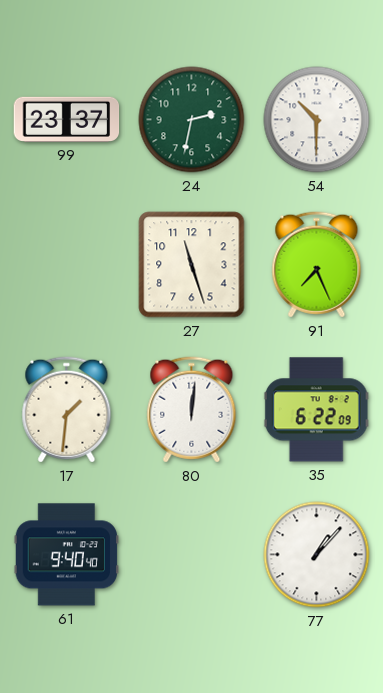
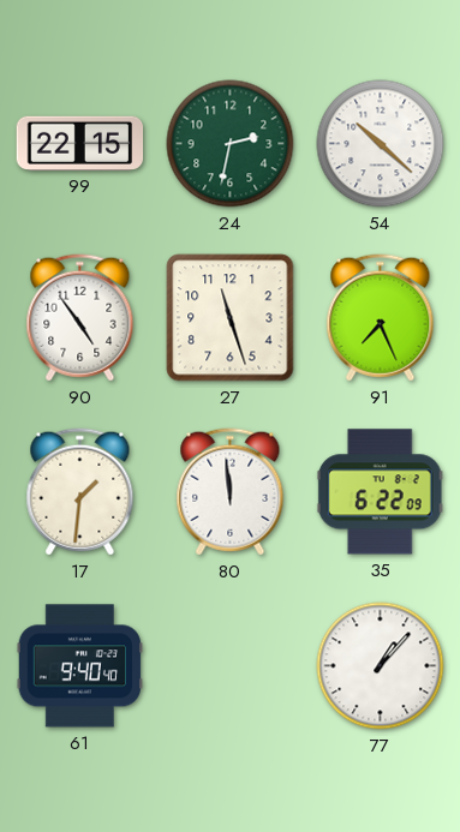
99: 23:37 -> 22:15
54: 10:30 -> 10:22
90: none -> 4:54
80: 12:01 -> 11:59
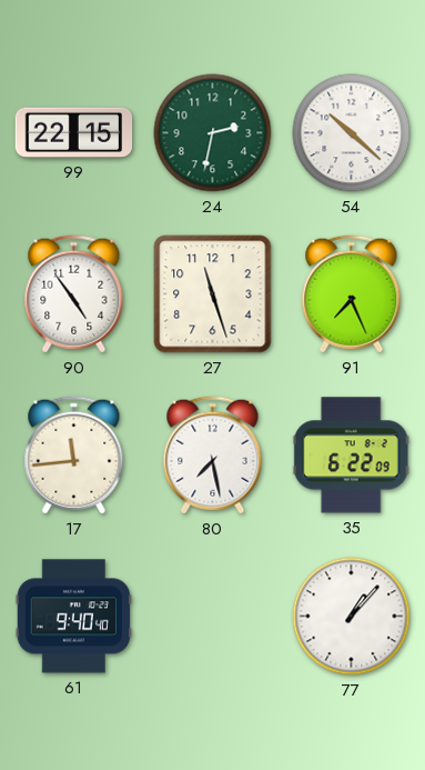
17: 1:31 -> 11:44
80: 11:59 -> 7:28
